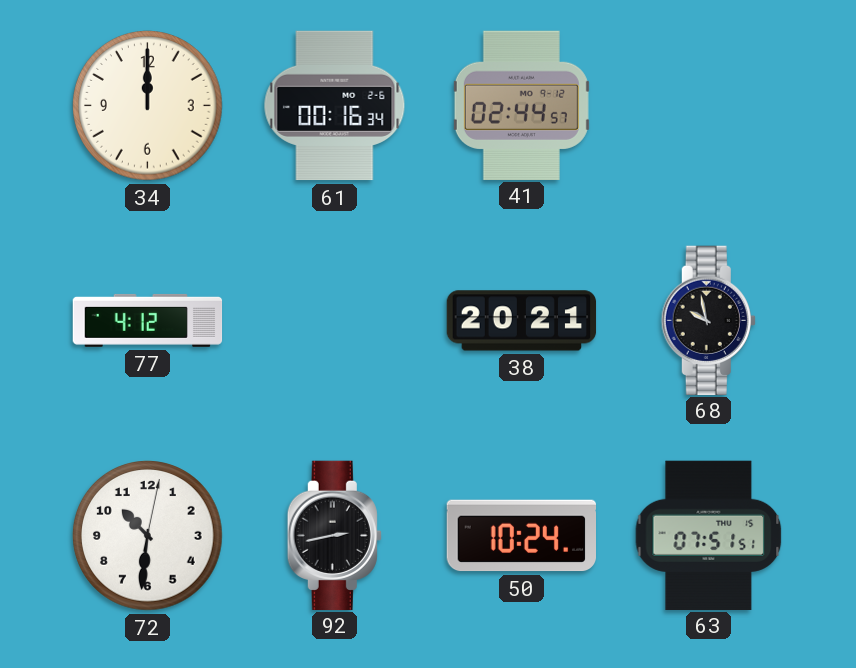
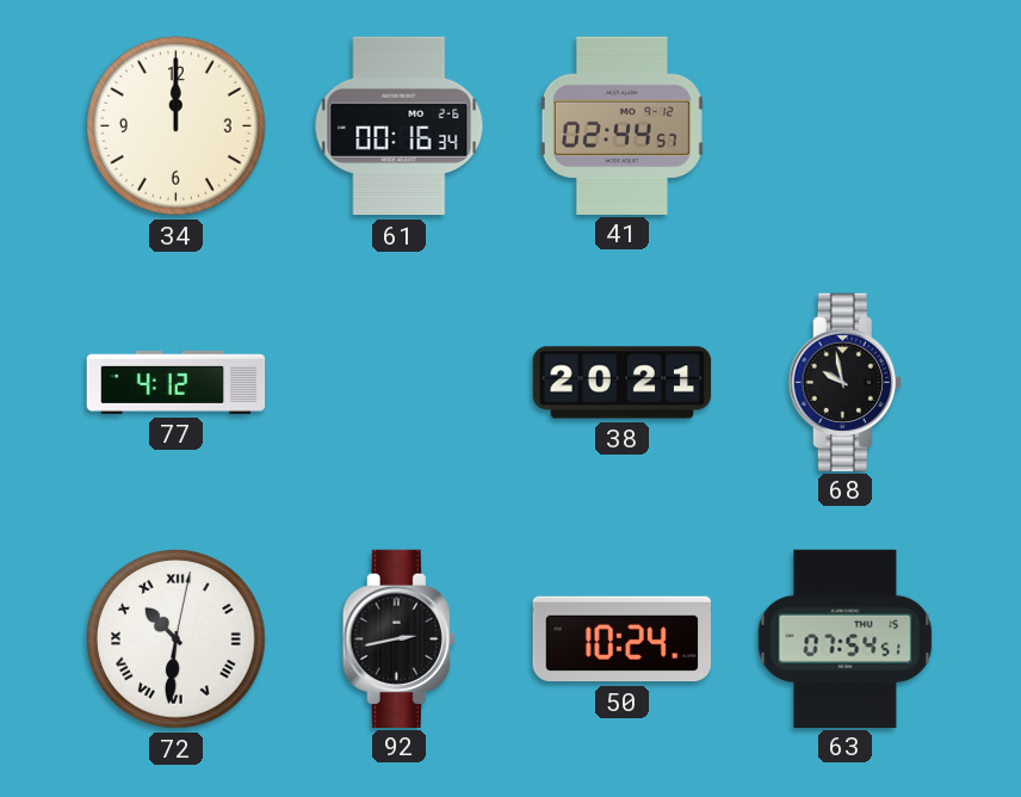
72 numerals: Arabic -> Roman
63: 07:51 -> 07:54
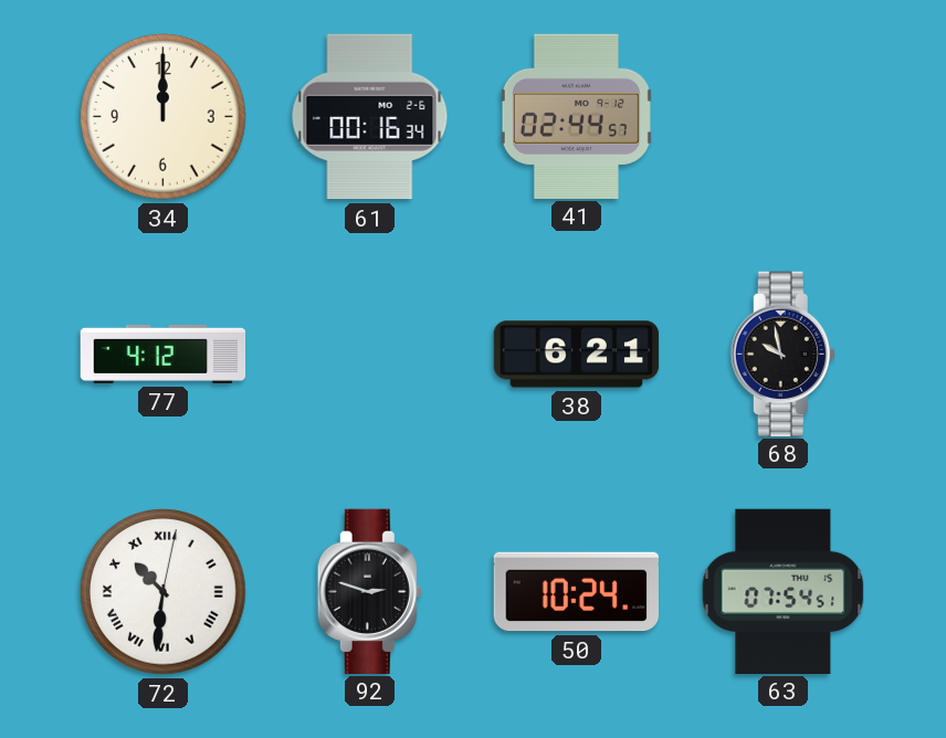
38: 20:21 -> 6:21
92: 2:43 -> 2:48
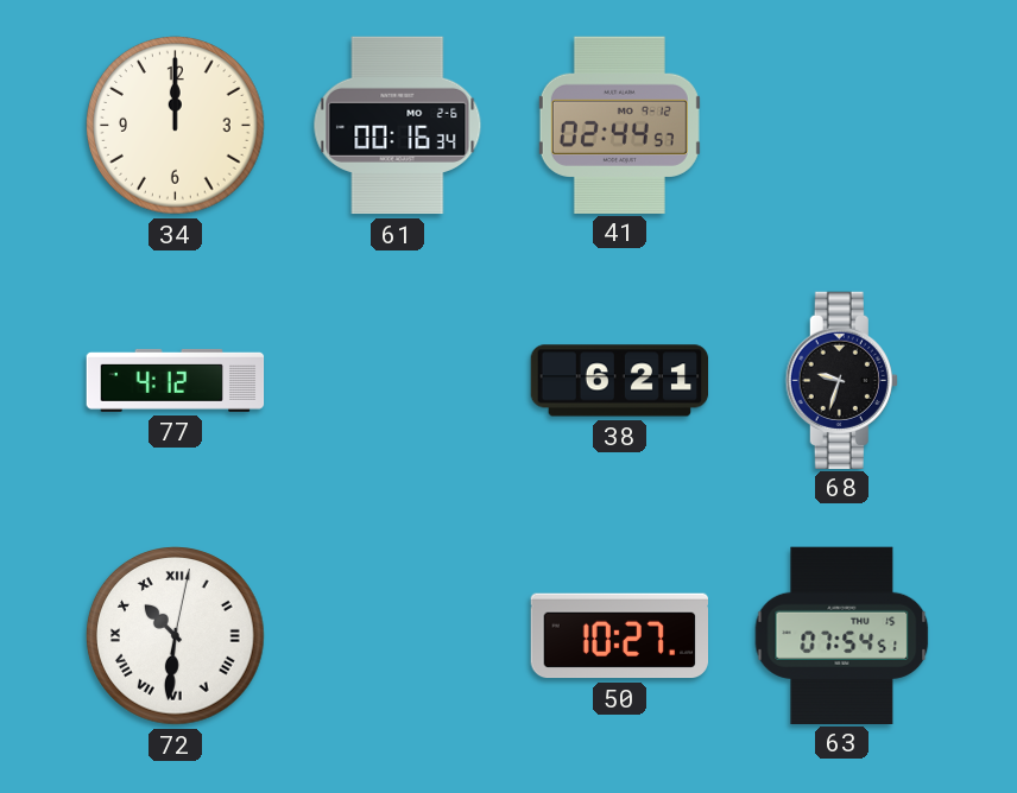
68: 9:58 -> 9:33
92: 2:48 -> none
50: 10:24 -> 10:27
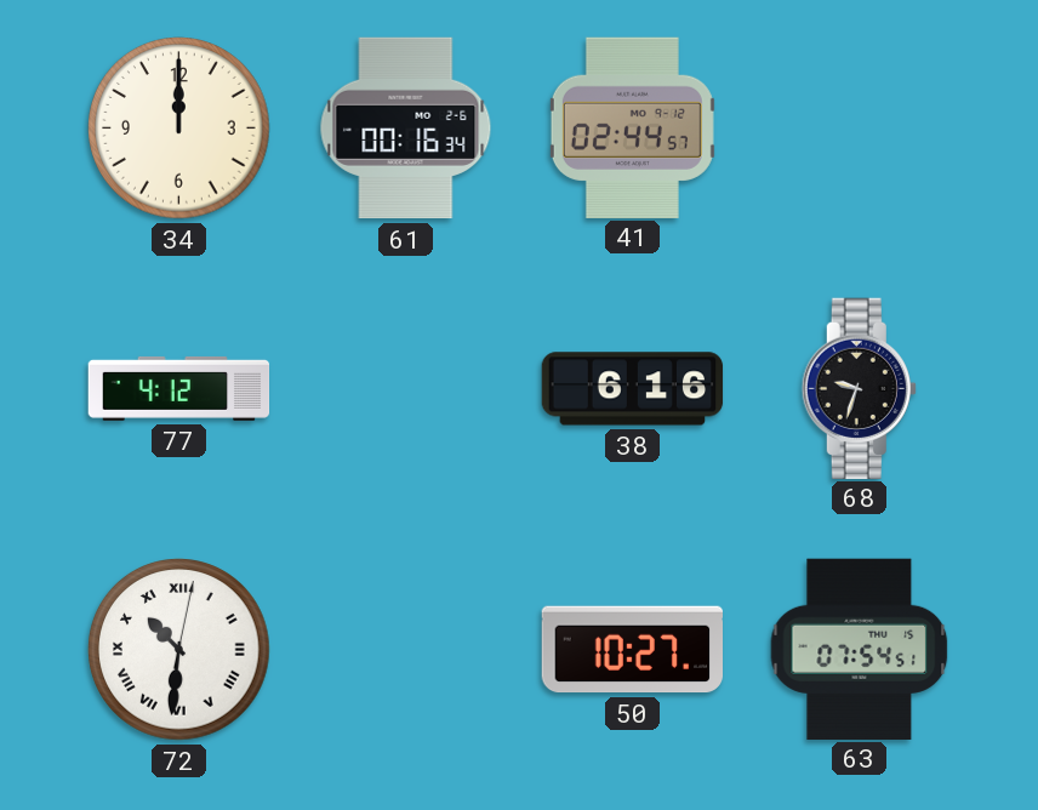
38: 6:21 -> 6:16
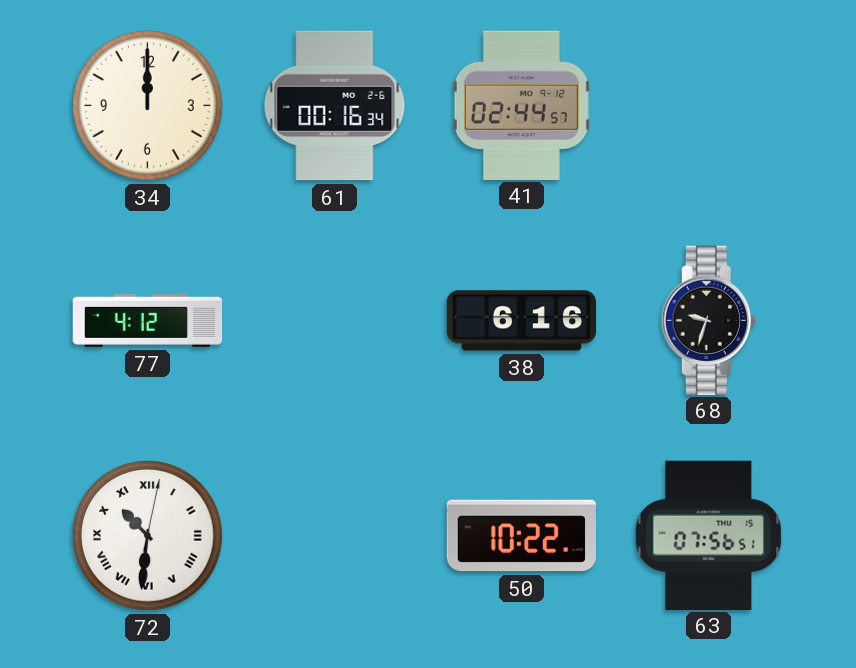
50: 10:27 -> 10:22
63: 07:54 -> 07:56
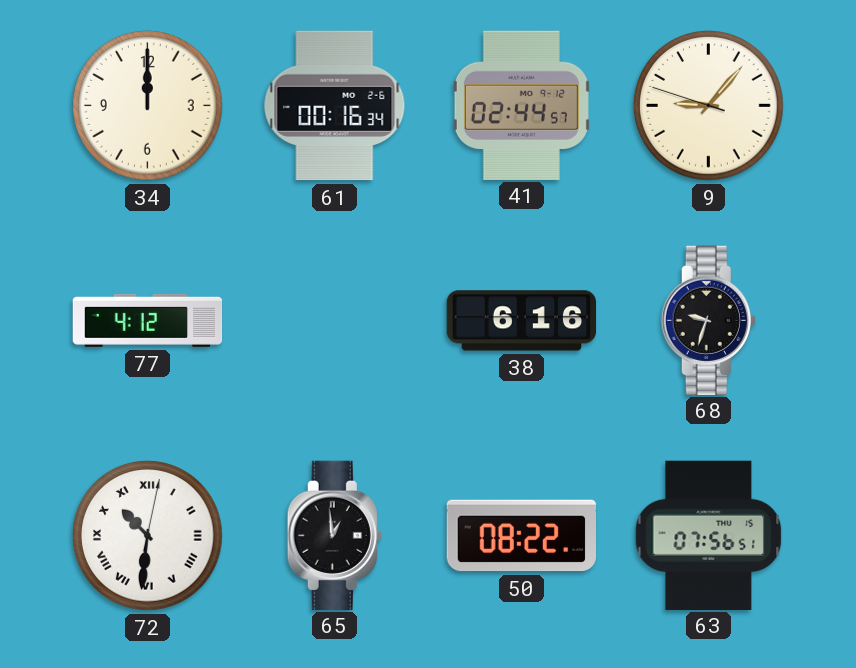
9: none -> 9:06
65: none -> 12:59
50: 10:22 -> 08:22
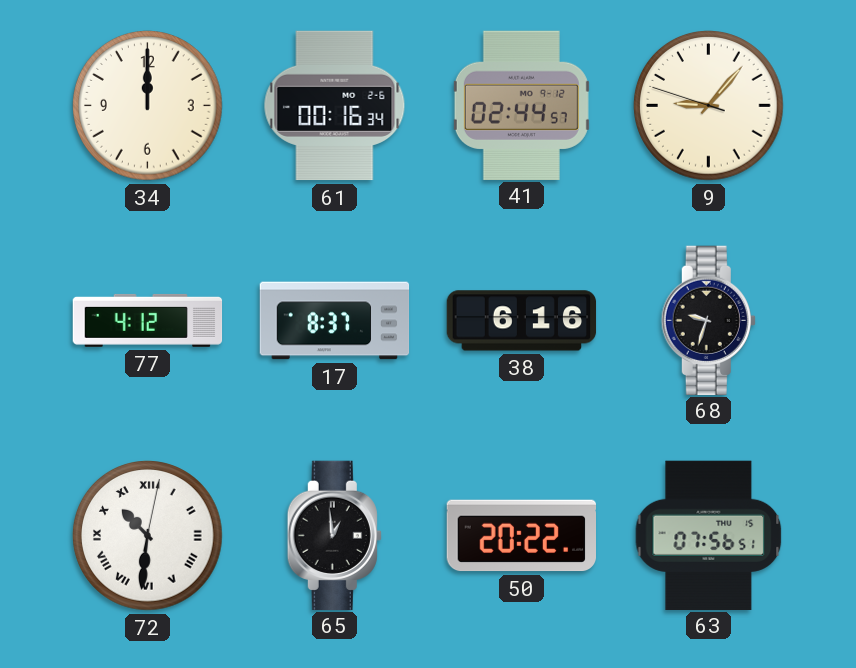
17: none -> 8:37
50: 08:22 -> 20:22
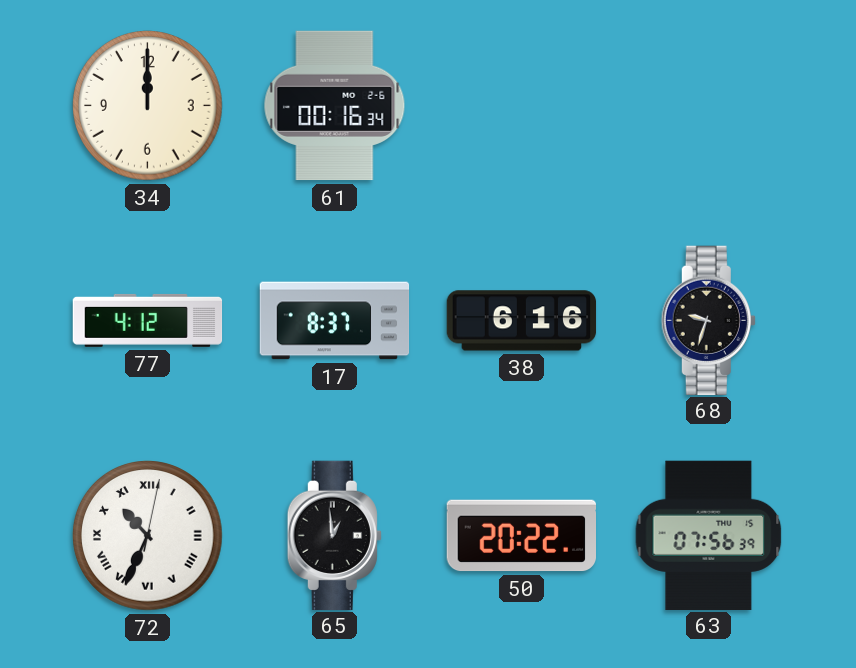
41: 02:44 -> none
9: 9:06 -> none
72: 10:31 -> 10:34
63: 07:56:51 -> 07:56:39
